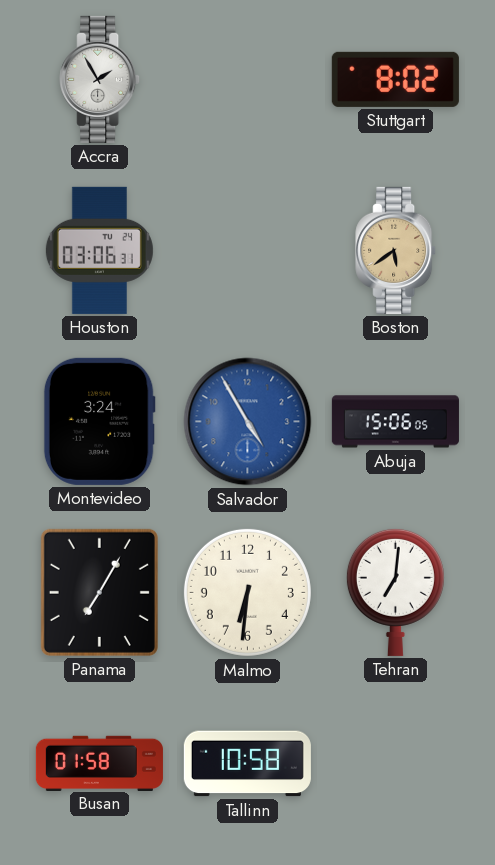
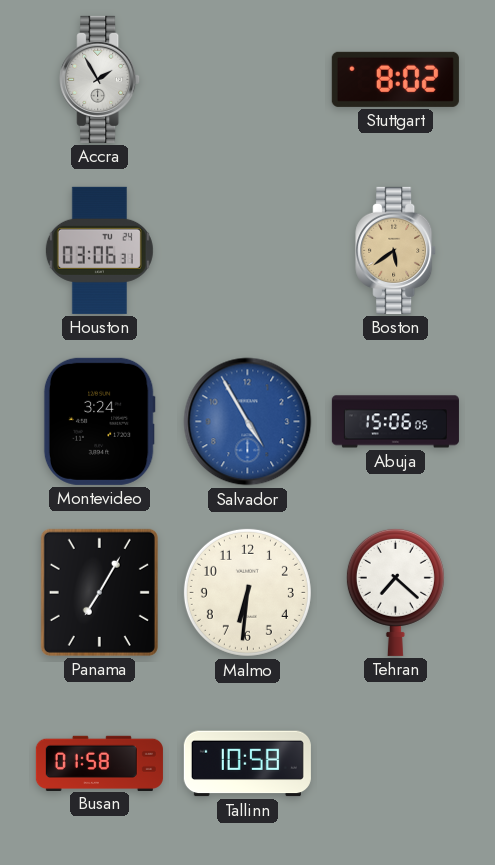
Tehran: 7:01 -> 7:22
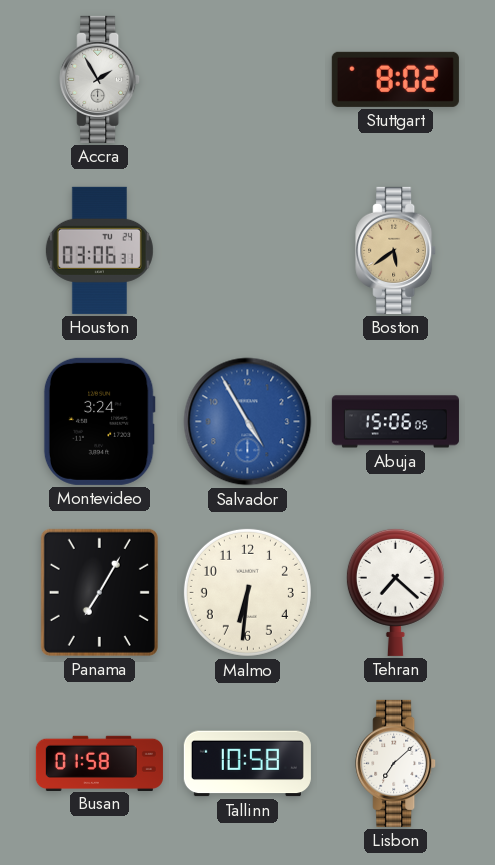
Lisbon: none -> 7:08
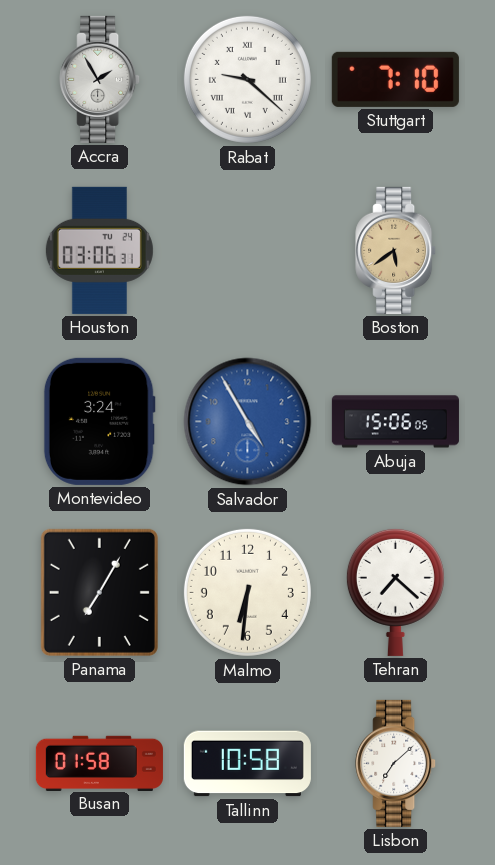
Rabat: none -> 9:22
Stuttgart: 8:02 -> 7:10
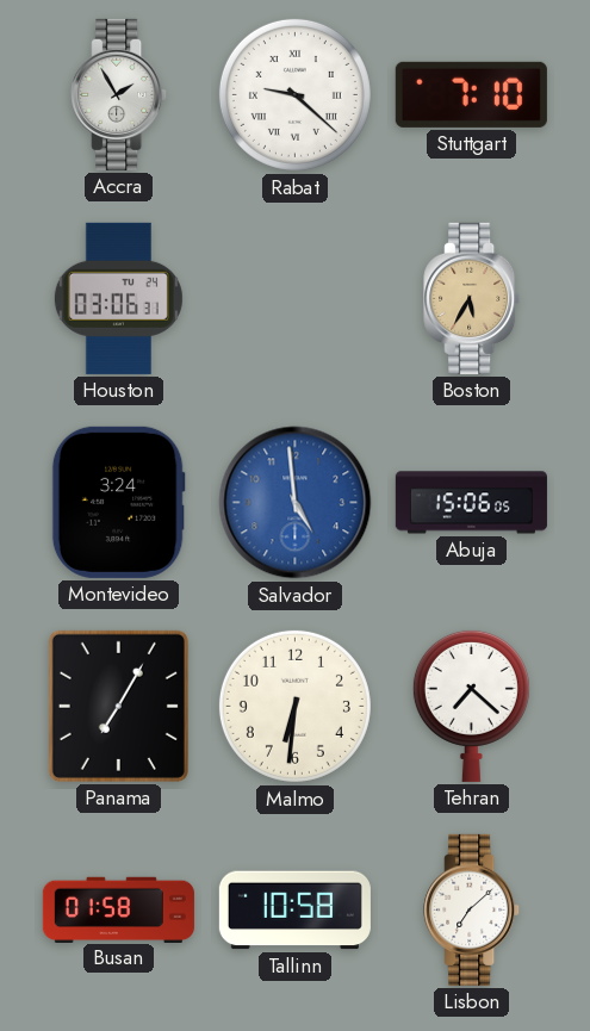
Boston: 5:39 -> 5:35
Salvador: 4:55 -> 4:59
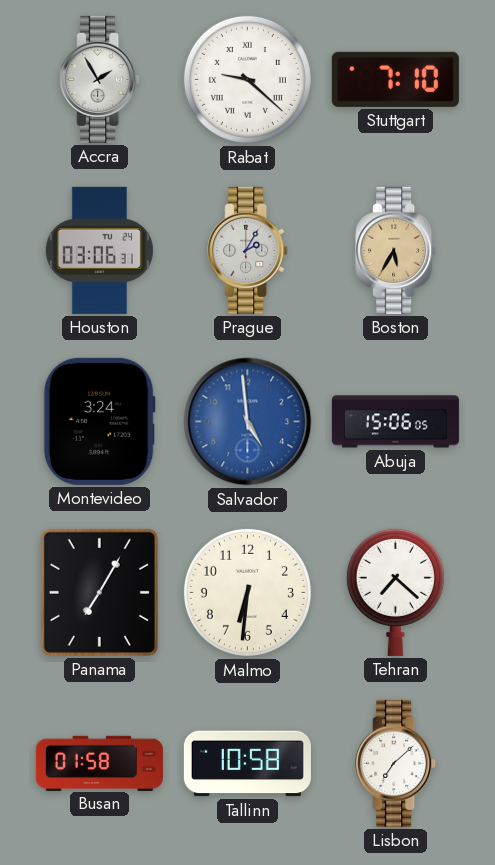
Prague: none -> 2:05
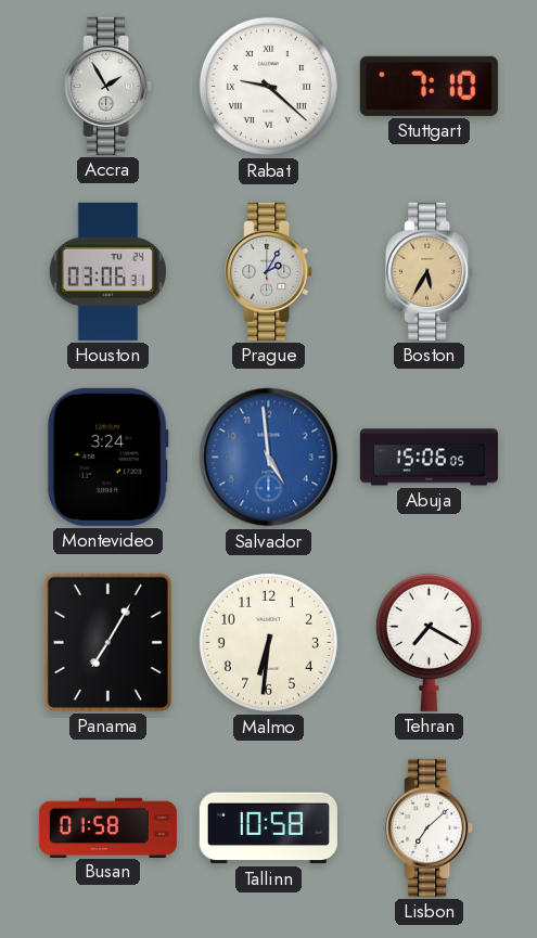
Tehran: 7:22 -> 7:20
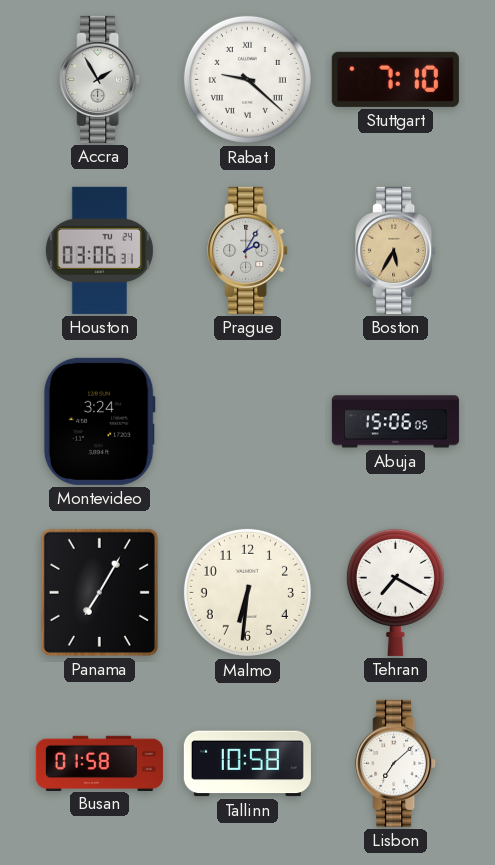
Salvador: 4:59 -> none
